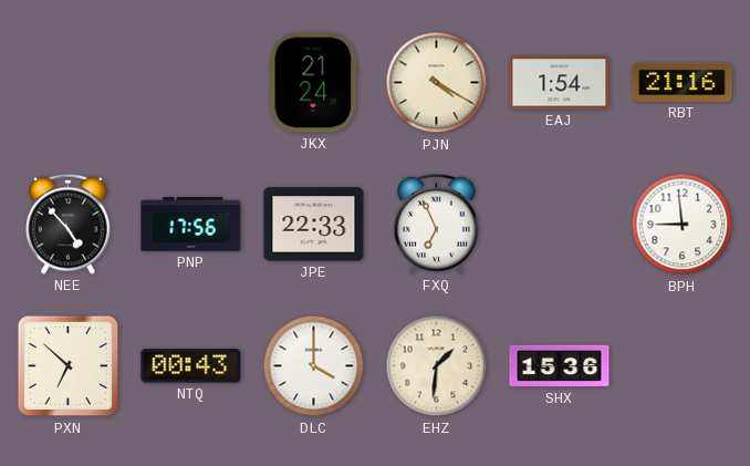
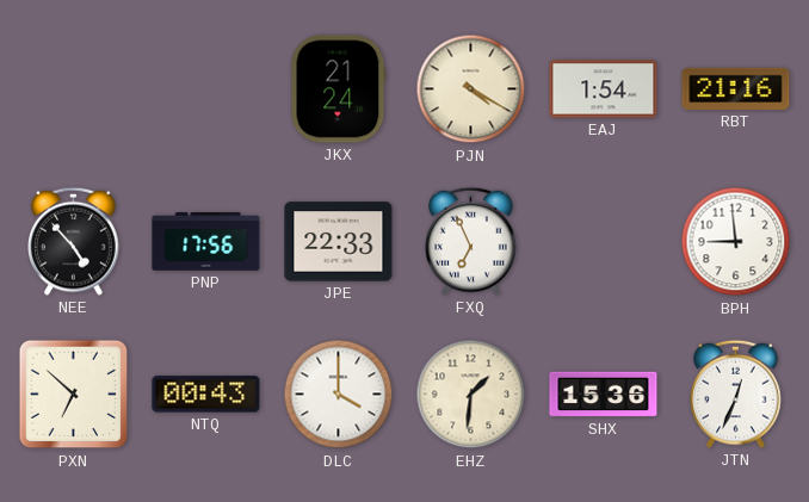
JTN: none -> 12:34
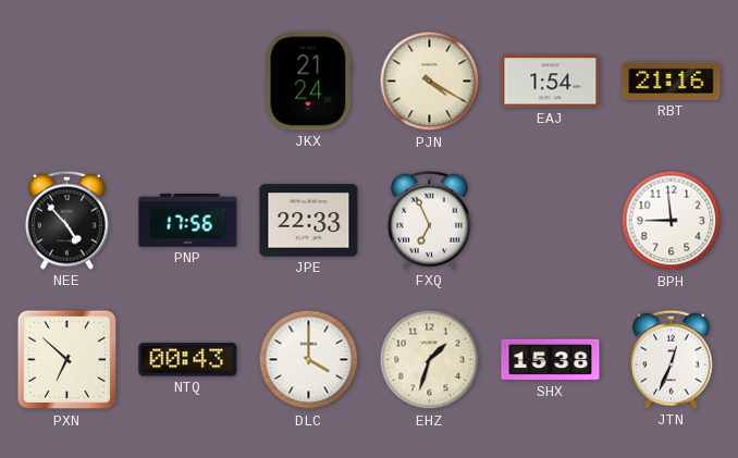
EHZ: 1:31 -> 1:33
SHX: 15:36 -> 15:38
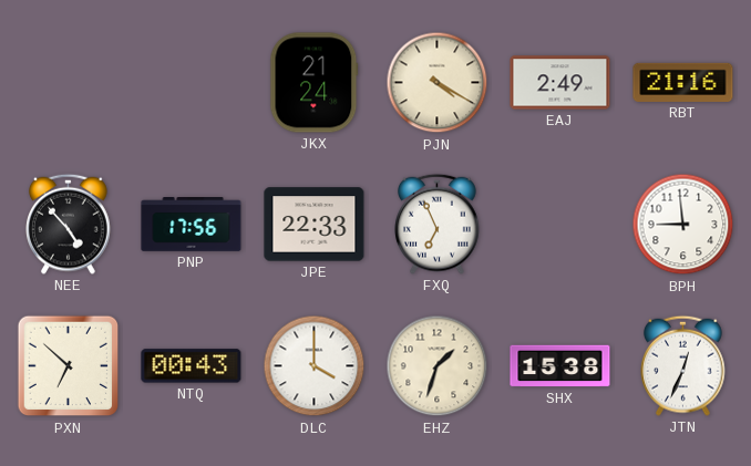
EAJ: 1:54 -> 2:49
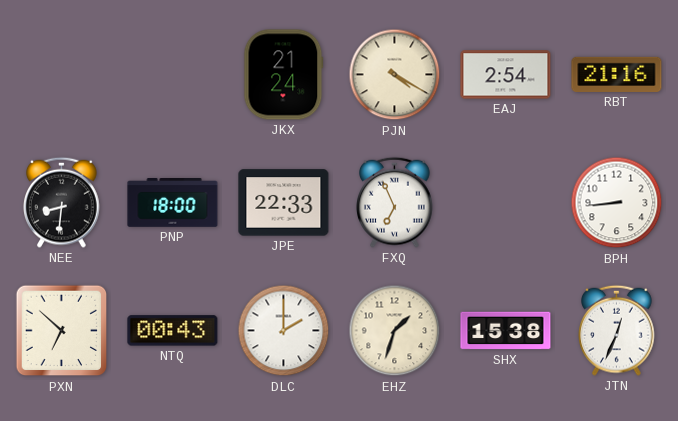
EAJ: 2:49 -> 2:54
NEE: 4:53 -> 8:31
PNP: 17:56 -> 18:00
BPH: 8:59 -> 8:44
DLC: 4:00 -> 2:00
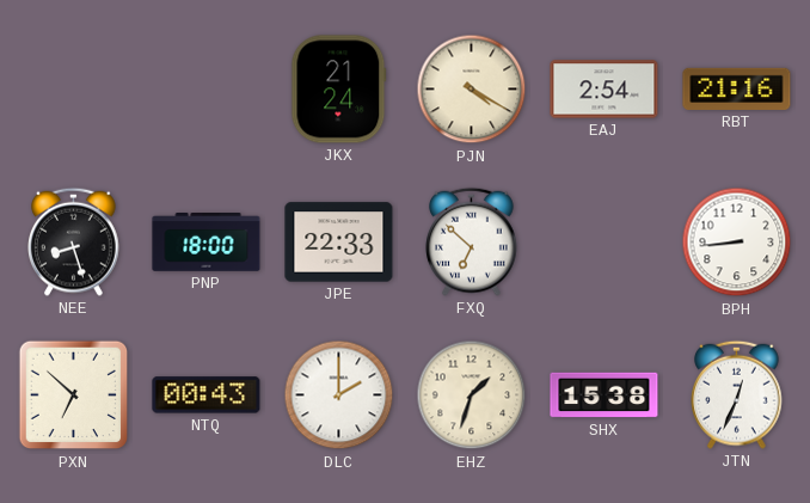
NEE: 8:31 -> 8:27
FXQ: 6:56 -> 6:52
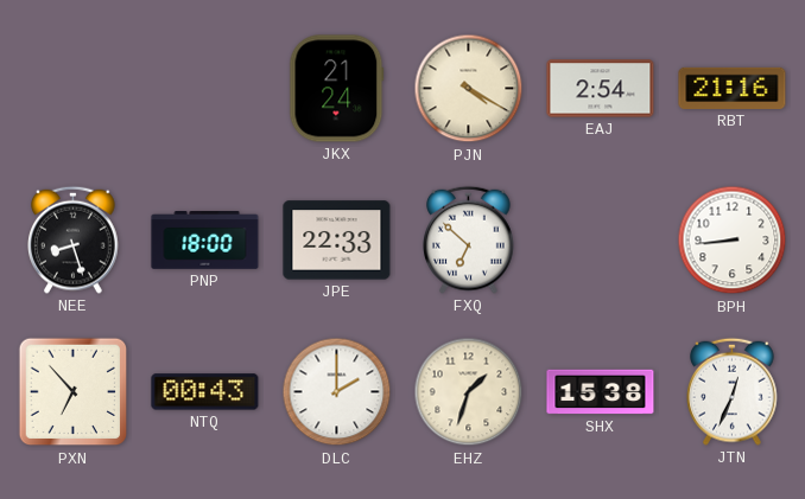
PXN: 6:52 -> 6:53
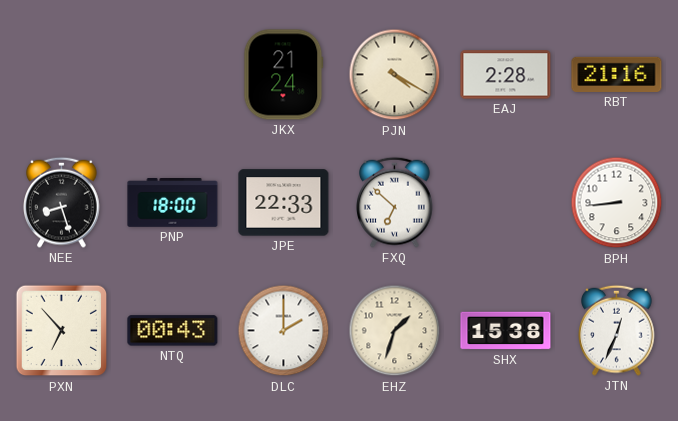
EAJ: 2:54 -> 2:28
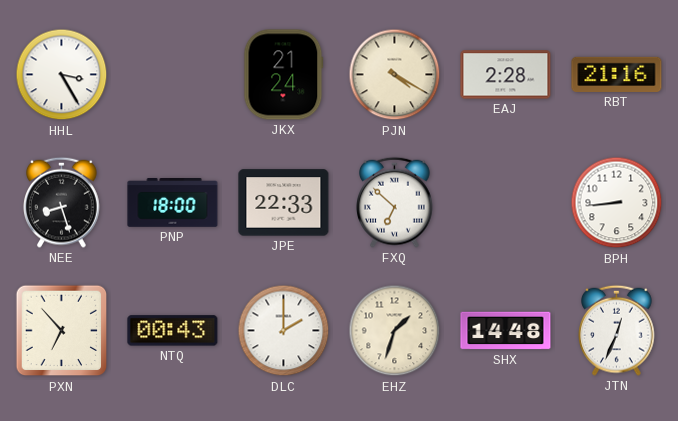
HHL: none -> 3:25
SHX: 15:38 -> 14:48
